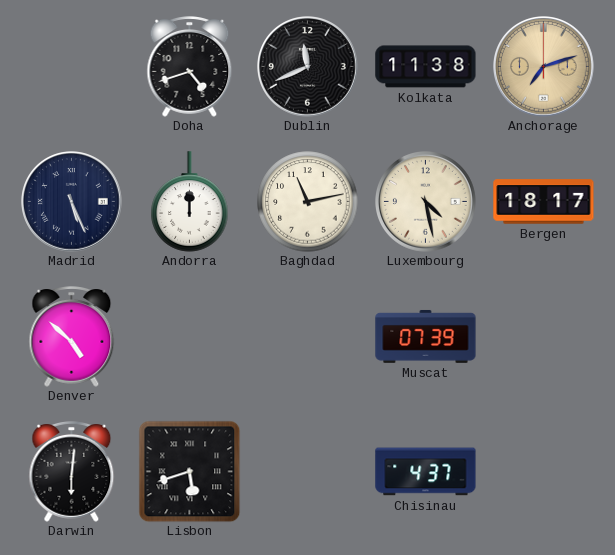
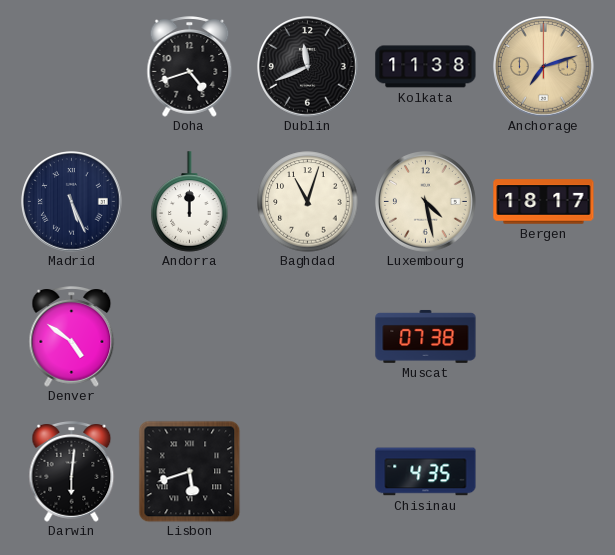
Baghdad: 11:13 -> 11:03
Denver: 4:52 -> 4:51
Muscat: 07:39 -> 07:38
Chisinau: 4:37 -> 4:35
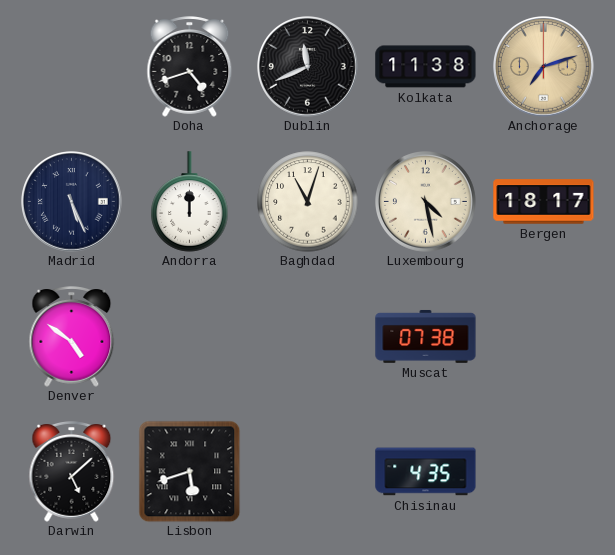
Darwin: 6:01 -> 5:08
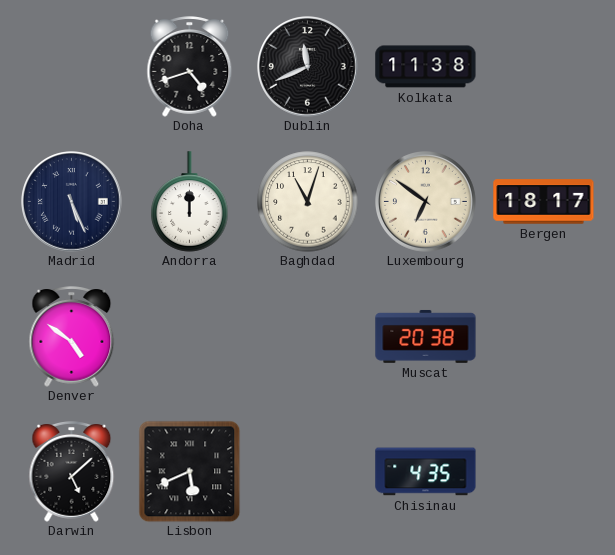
Anchorage: 7:12 -> none
Luxembourg: 4:28 -> 6:51
Muscat: 07:38 -> 20:38
Lisbon: 5:42 -> 5:41
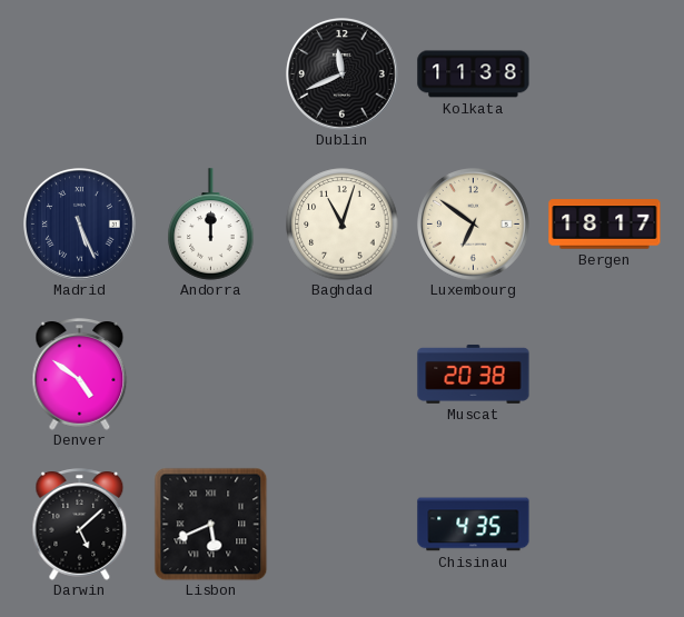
Doha: 4:42 -> none
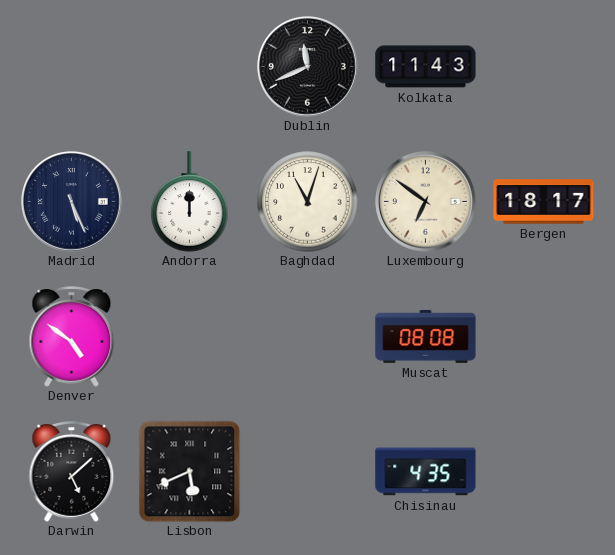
Kolkata: 11:38 -> 11:43
Muscat: 20:38 -> 08:08
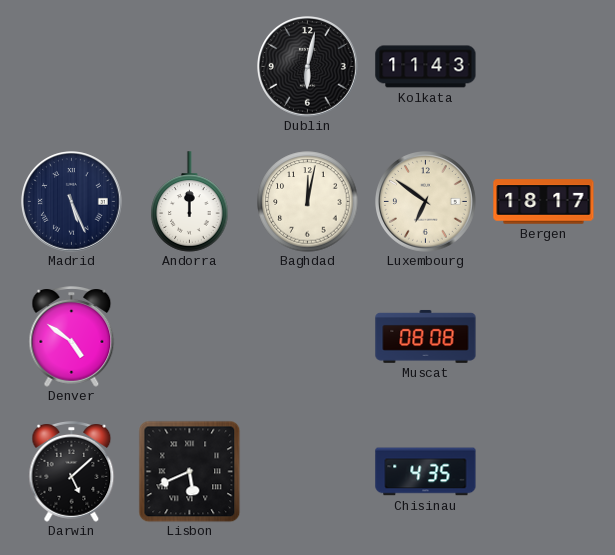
Dublin: 11:41 -> 6:02
Baghdad: 11:03 -> 12:02
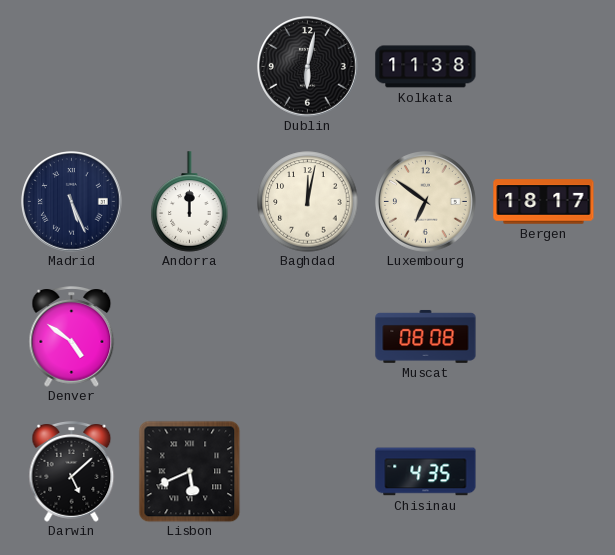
Kolkata: 11:43 -> 11:38
